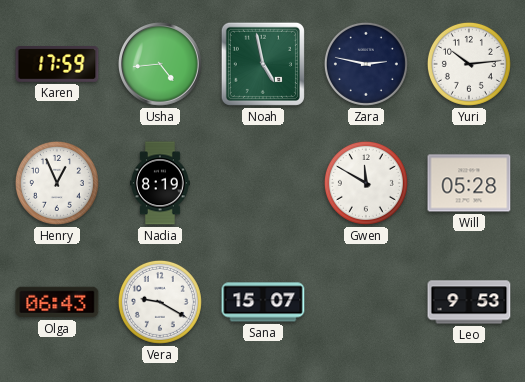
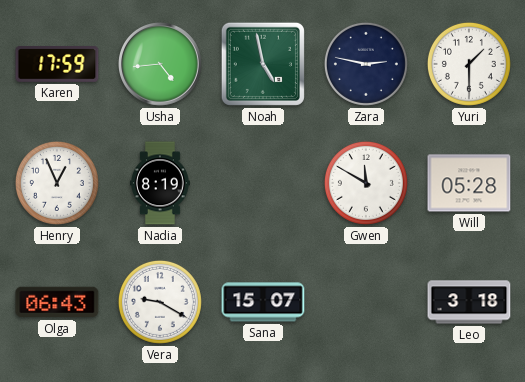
Yuri: 10:14 -> 1:30
Leo: 9:53 -> 3:18
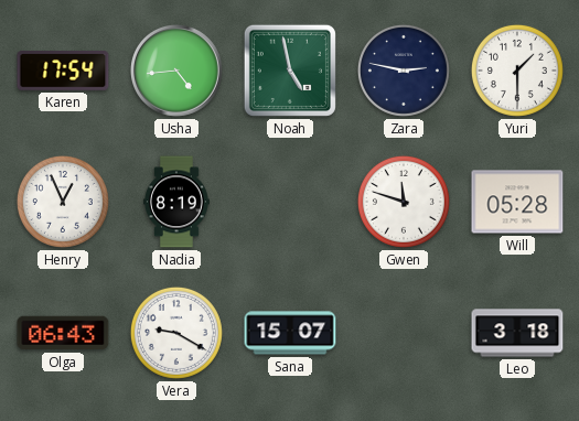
Karen: 17:59 -> 17:54
Gwen: 11:50 -> 11:48
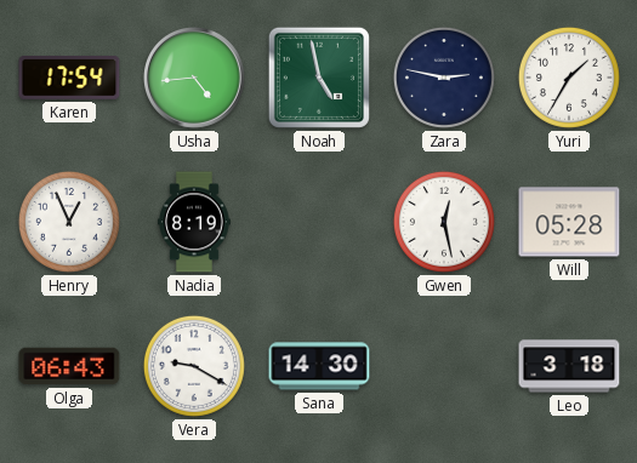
Yuri: 1:30 -> 1:35
Gwen: 11:48 -> 12:28
Sana: 15:07 -> 14:30
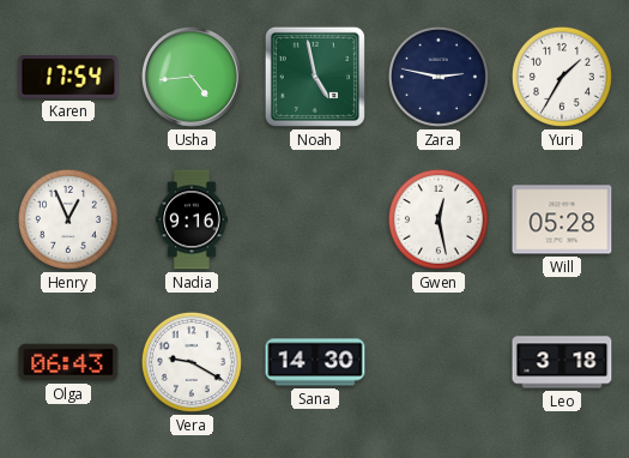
Nadia: 8:19 -> 9:16
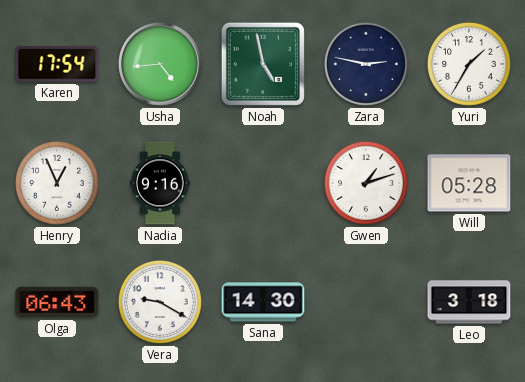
Gwen: 12:28 -> 1:12
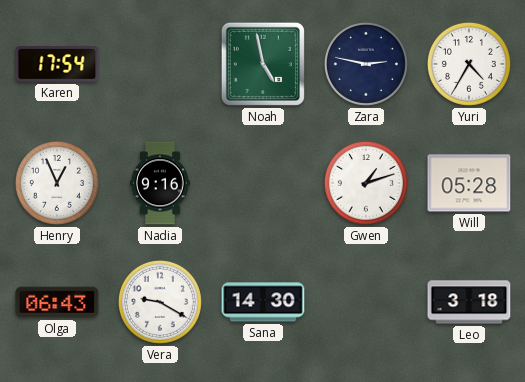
Usha: 4:44 -> none
Yuri: 1:35 -> 4:35
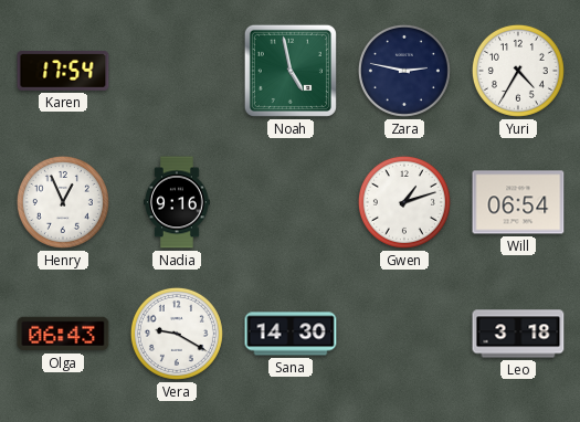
Will: 05:28 -> 06:54
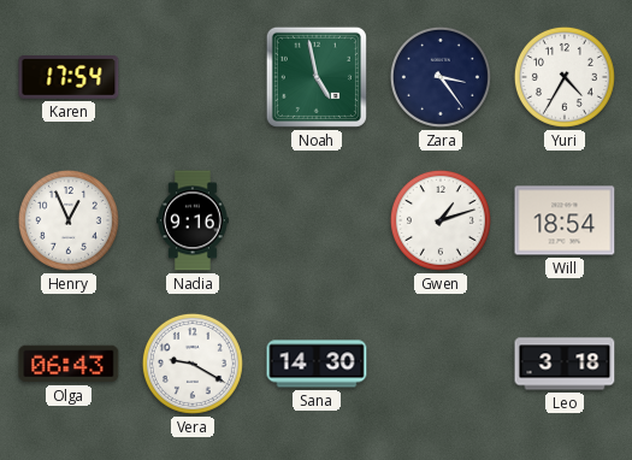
Zara: 2:47 -> 3:24
Will: 06:54 -> 18:54
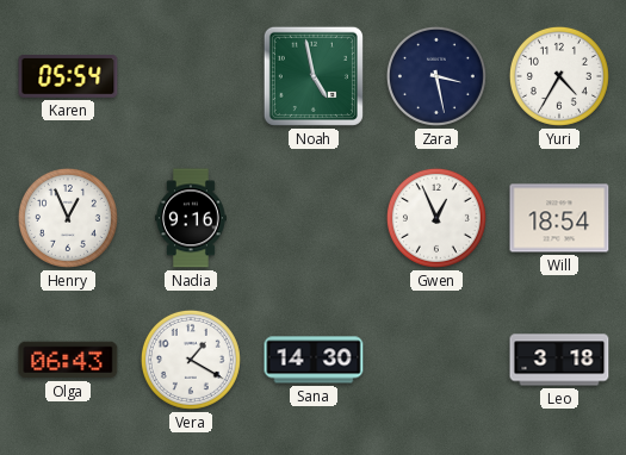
Karen: 17:54 -> 05:54
Zara: 3:24 -> 3:28
Gwen: 1:12 -> 12:56
Vera: 9:20 -> 1:20
